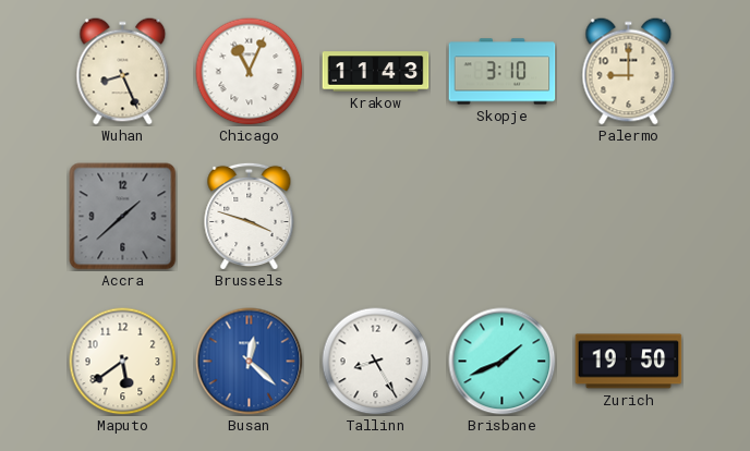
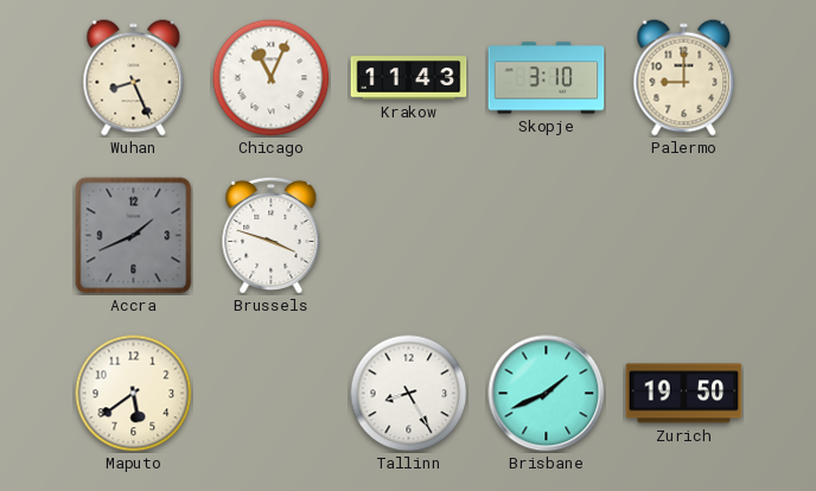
Accra: 1:38 -> 1:41
Busan: 12:22 -> none
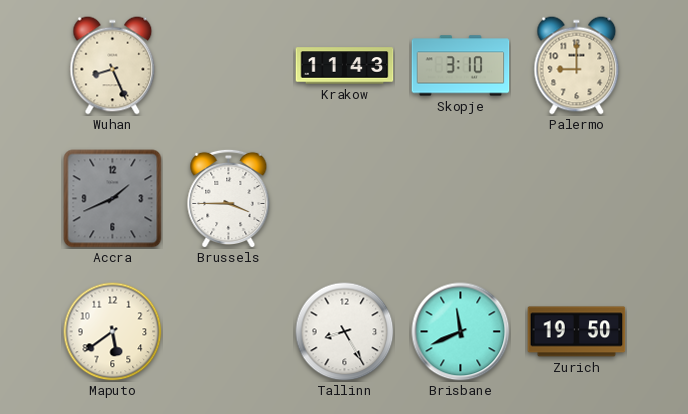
Chicago: 11:04 -> none
Brussels: 3:48 -> 3:45
Brisbane: 1:41 -> 11:41
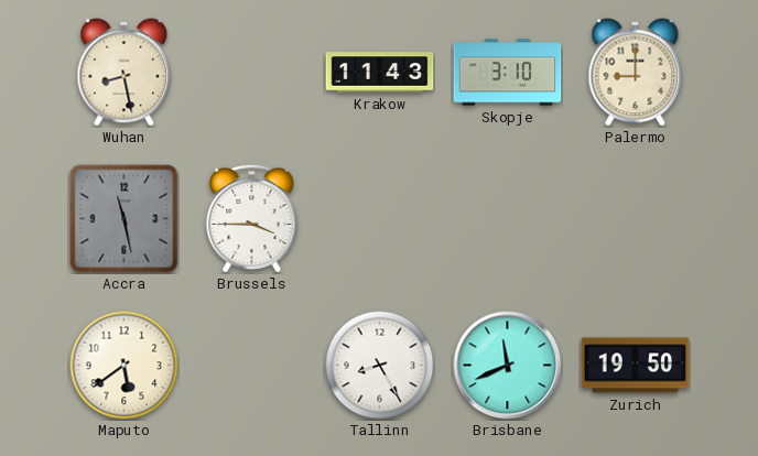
Wuhan: 8:26 -> 8:28
Accra: 1:41 -> 11:28
